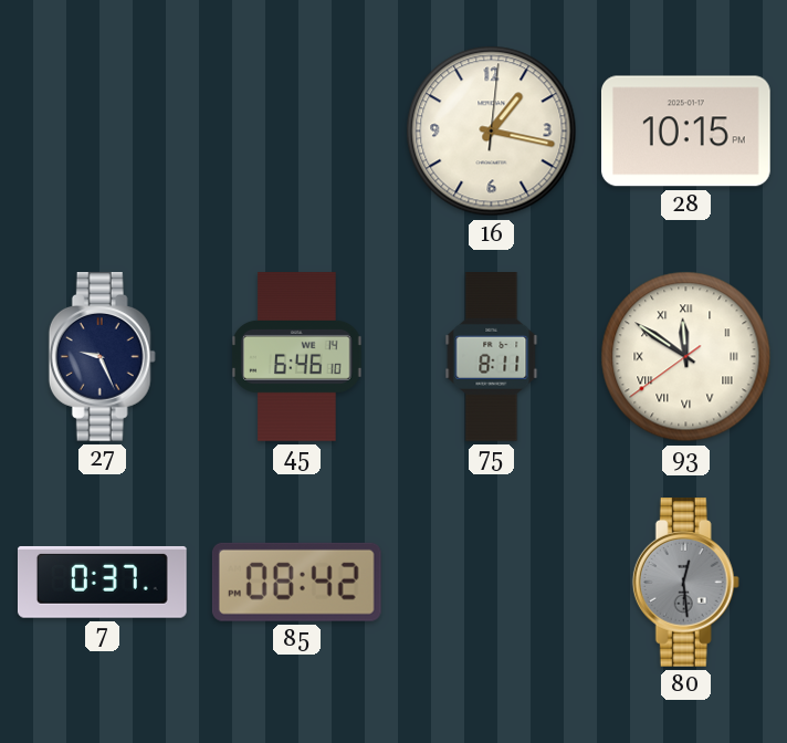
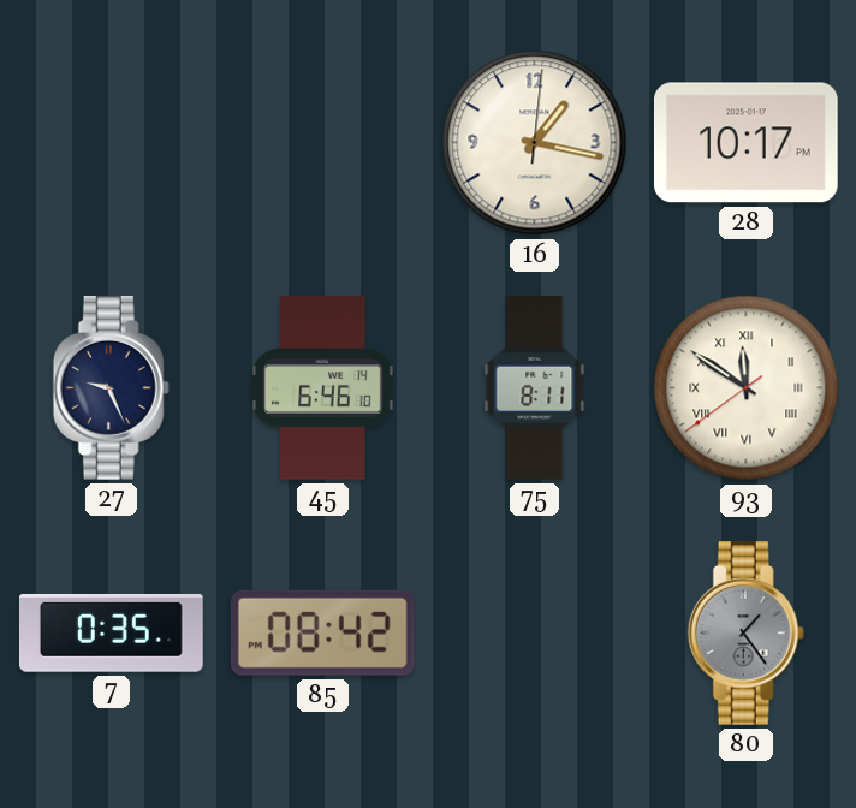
28: 10:15 -> 10:17
7: 0:37 -> 0:35
80: 12:29 -> 1:24
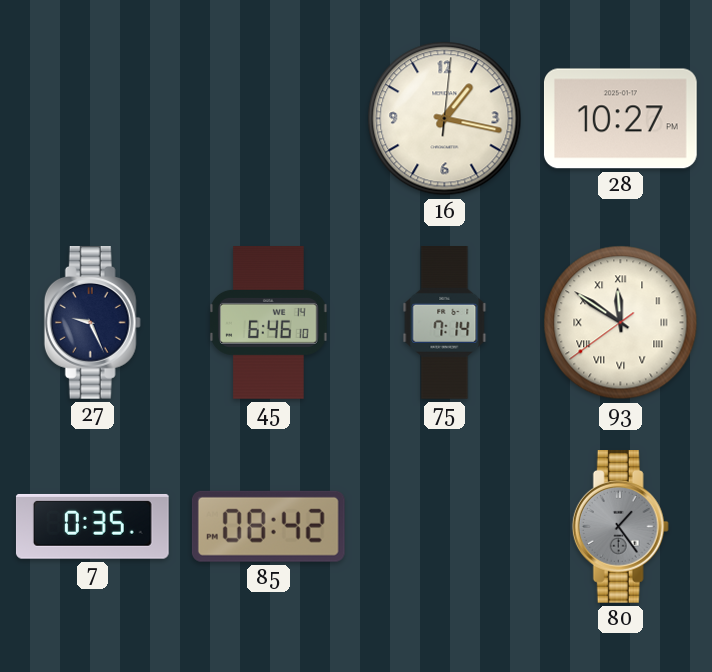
28: 10:17 -> 10:27
75: 8:11 -> 7:14
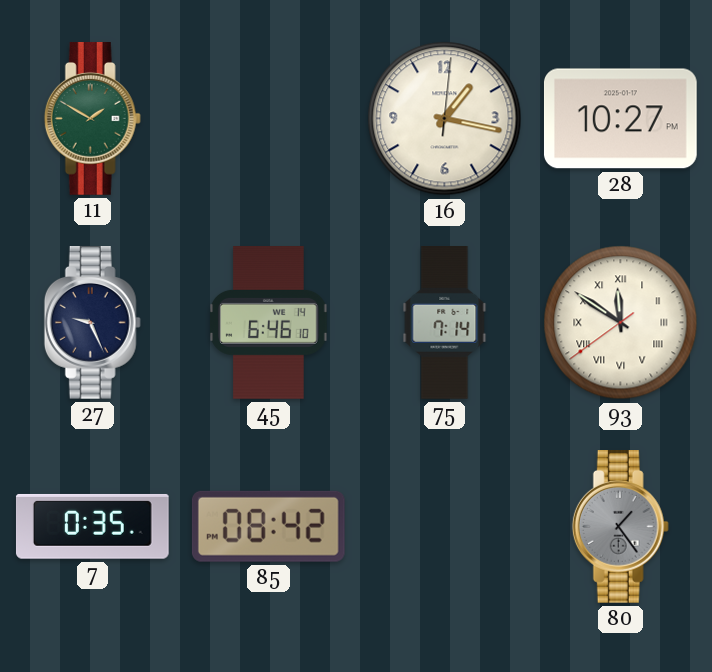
11: none -> 1:50
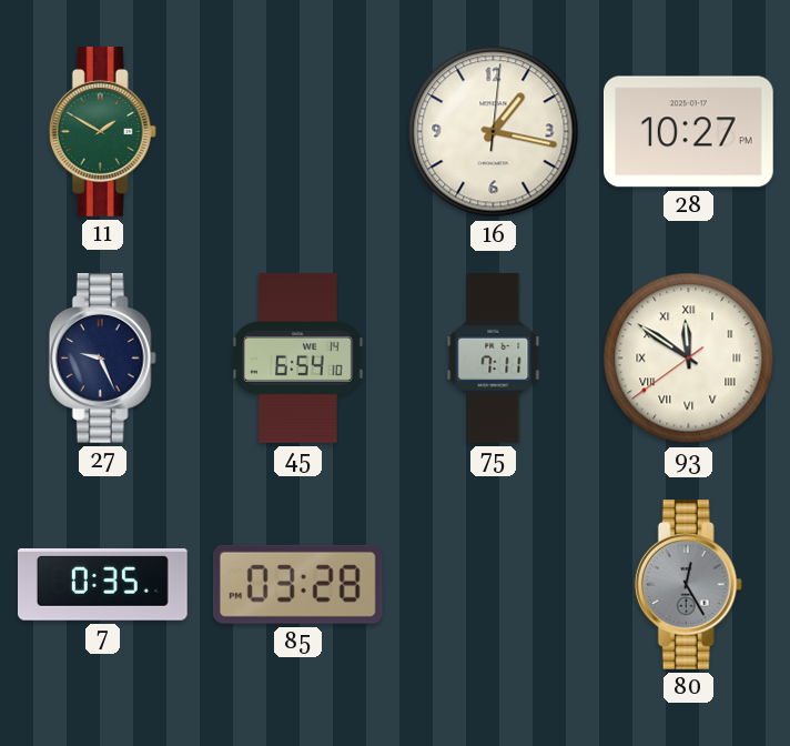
45: 6:46 -> 6:54
75: 7:14 -> 7:11
85: 08:42 -> 03:28
80: 1:24 -> 12:25
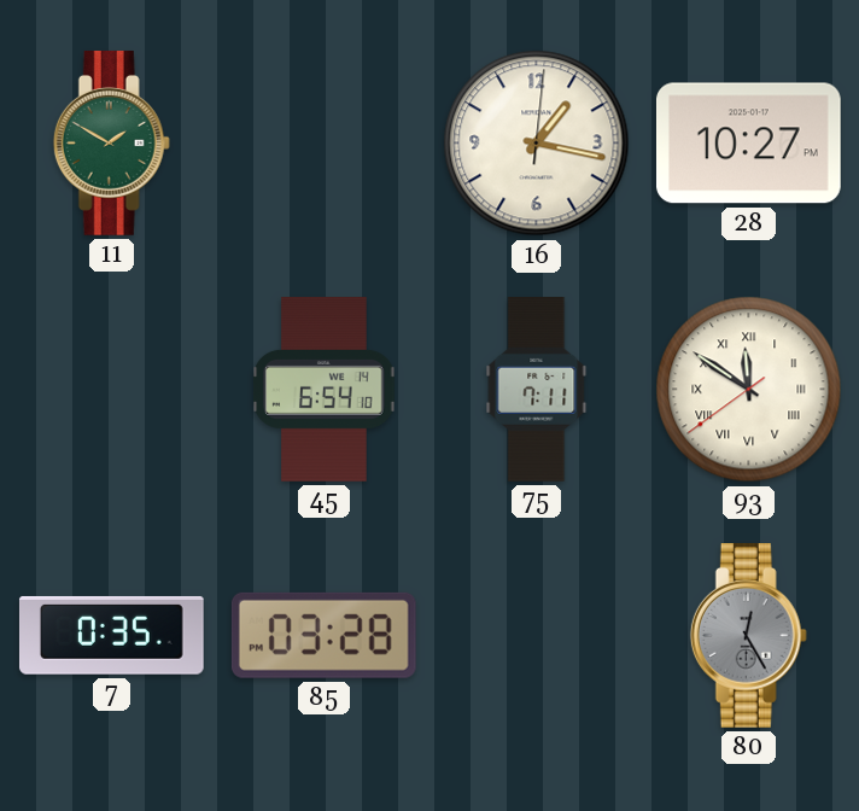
27: 9:26 -> none
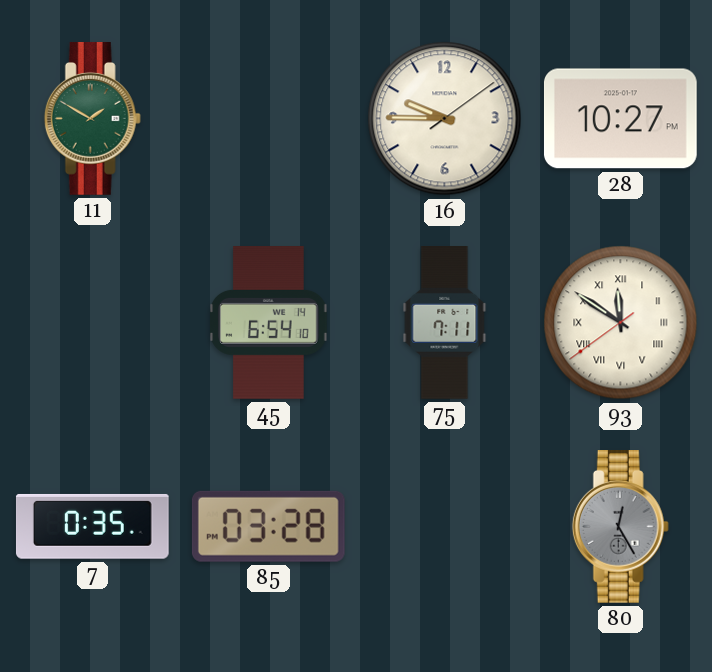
16: 1:17 -> 9:45
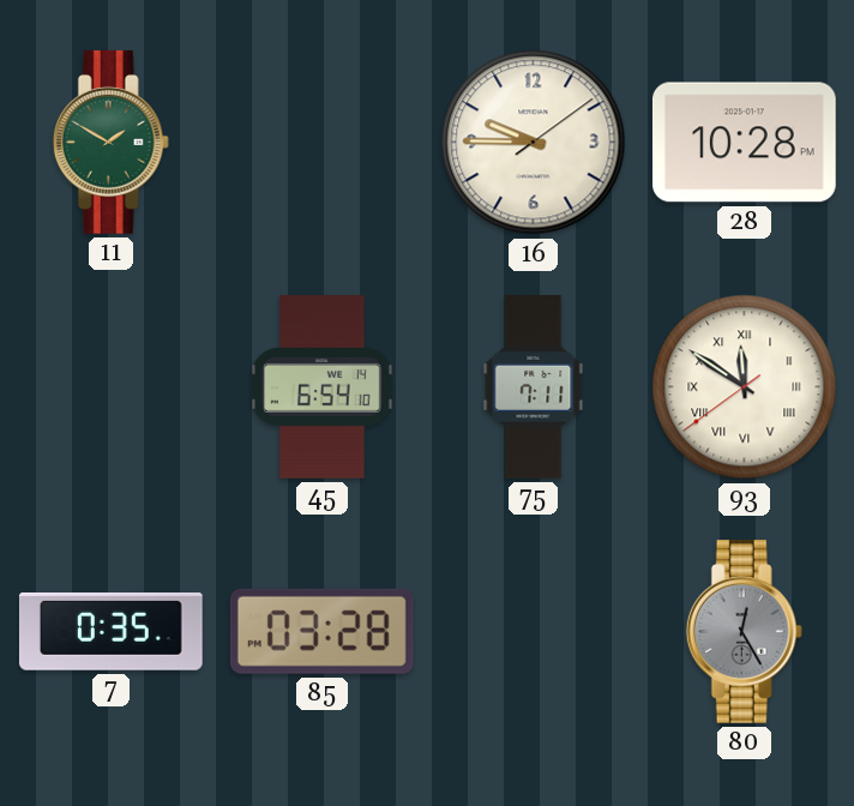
28: 10:27 -> 10:28
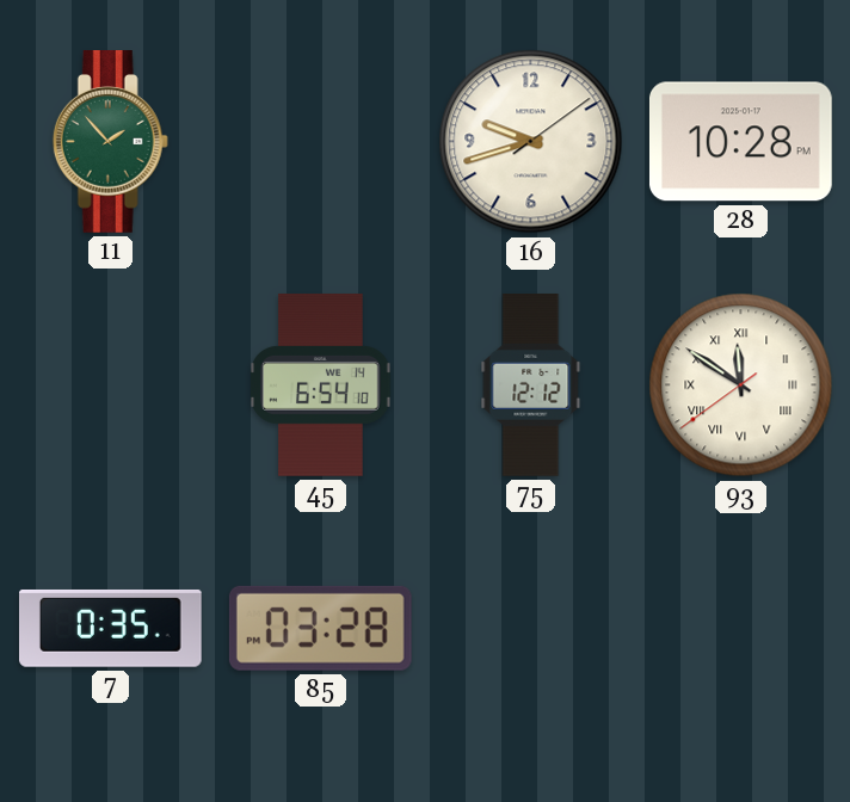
11: 1:50 -> 1:53
16: 9:45 -> 9:42
75: 7:11 -> 12:12
80: 12:25 -> none
